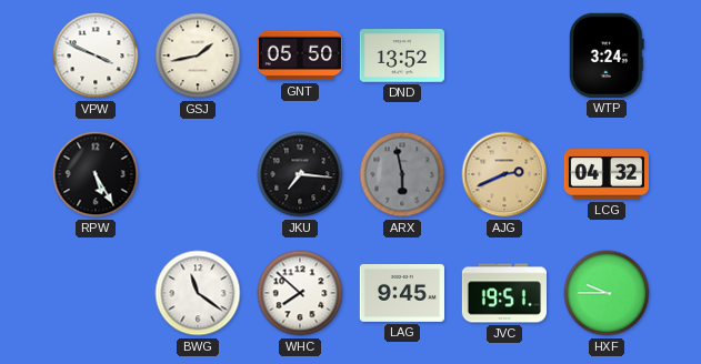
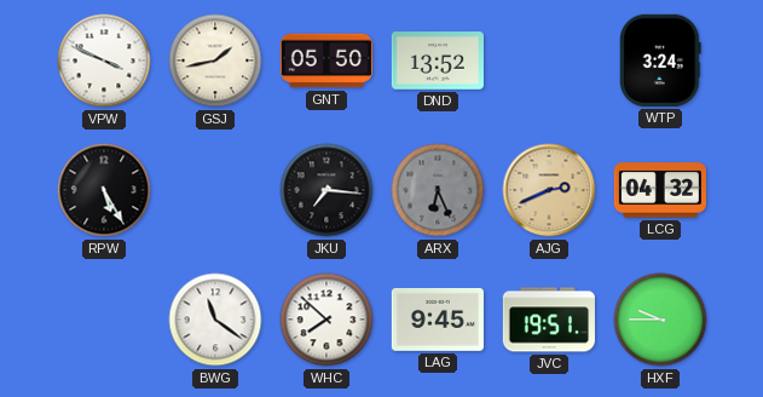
ARX: 5:58 -> 6:26
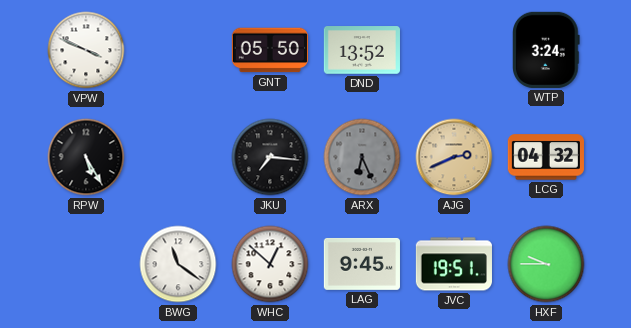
GSJ: 1:43 -> none
WHC: 7:52 -> 12:52
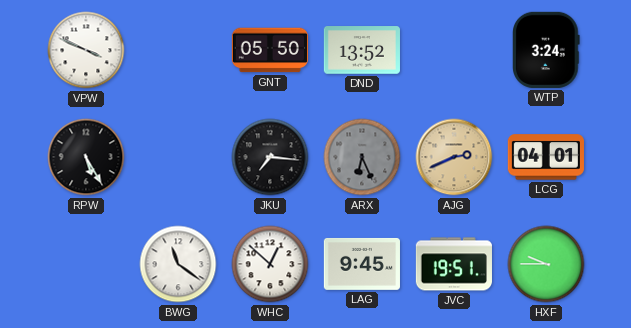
LCG: 04:32 -> 04:01
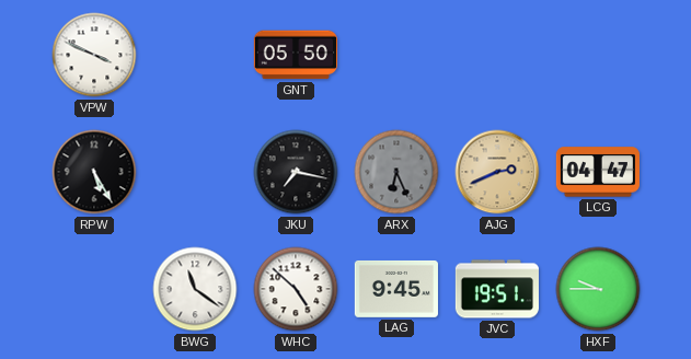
DND: 13:52 -> none
WTP: 3:24 -> none
JKU: 7:16 -> 7:17
LCG: 04:01 -> 04:47
WHC: 12:52 -> 4:52
